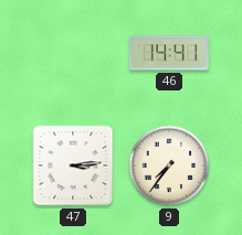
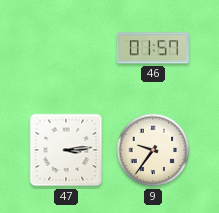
46: 14:41 -> 01:57
9: 7:36 -> 9:36
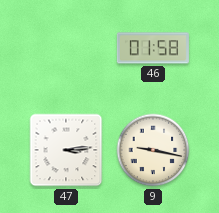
46: 01:57 -> 01:58
9: 9:36 -> 9:17
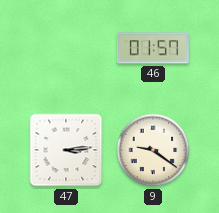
46: 01:58 -> 01:57
9: 9:17 -> 9:21
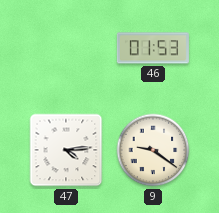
46: 01:57 -> 01:53
47: 3:14 -> 4:14
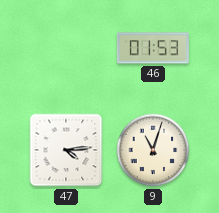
9: 9:21 -> 11:03
